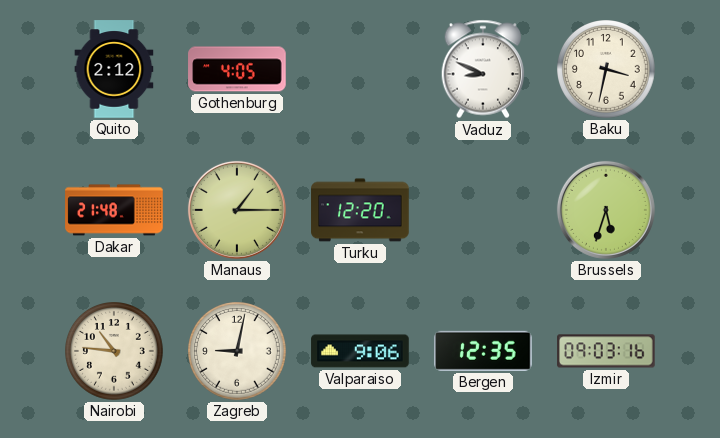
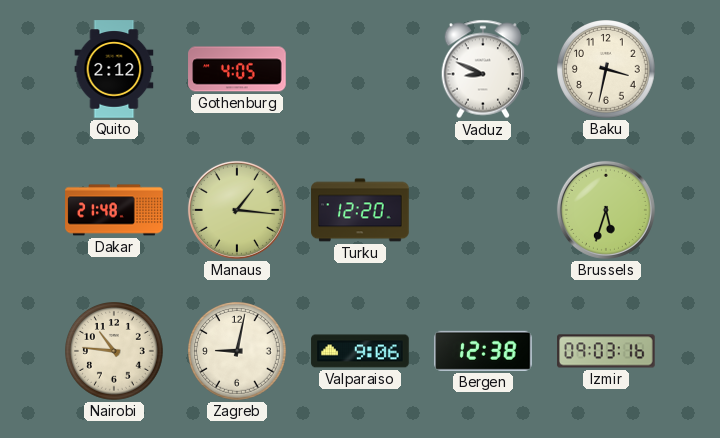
Manaus: 1:15 -> 1:16
Bergen: 12:35 -> 12:38
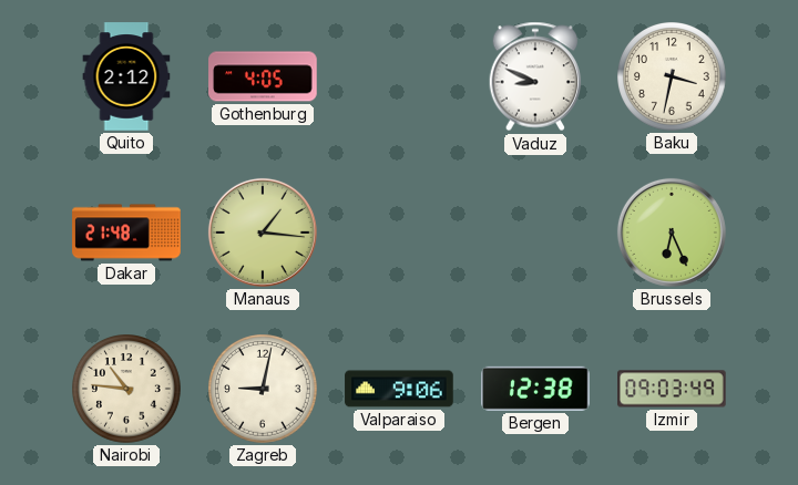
Turku: 12:20 -> none
Brussels: 5:33 -> 6:26
Izmir: 09:03:16 -> 09:03:49
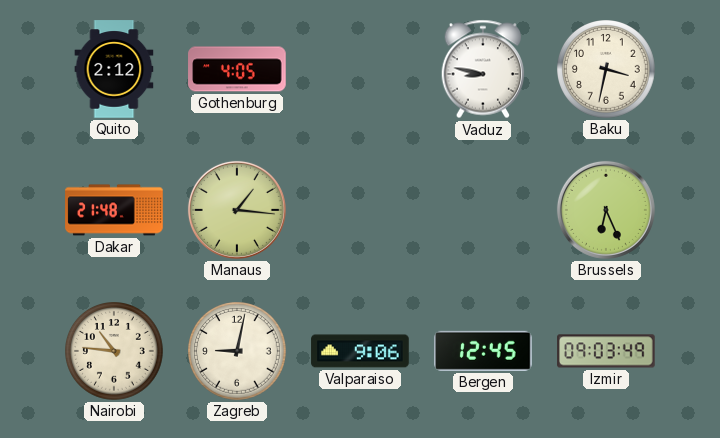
Vaduz: 8:49 -> 8:47
Bergen: 12:38 -> 12:45
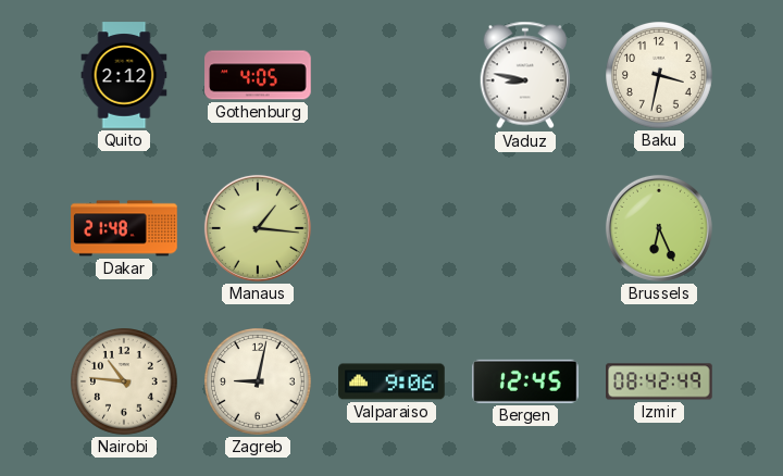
Izmir: 09:03 -> 08:42
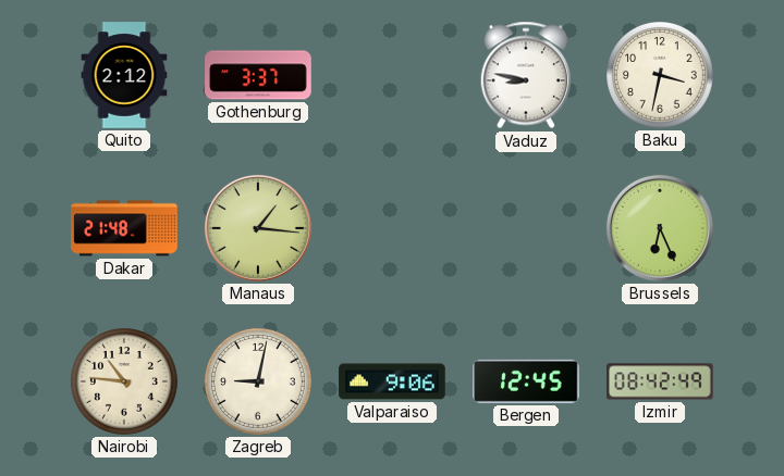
Gothenburg: 4:05 -> 3:37
